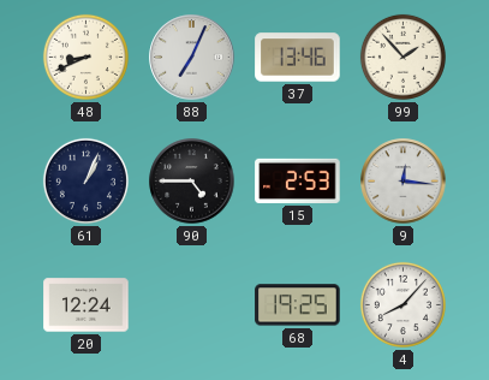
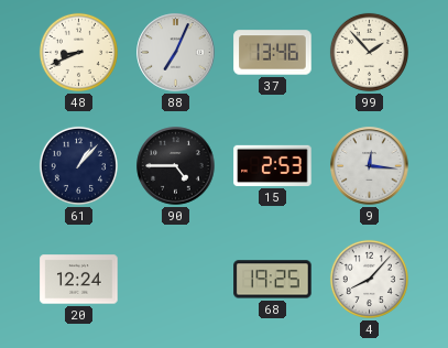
61: 1:04 -> 1:07
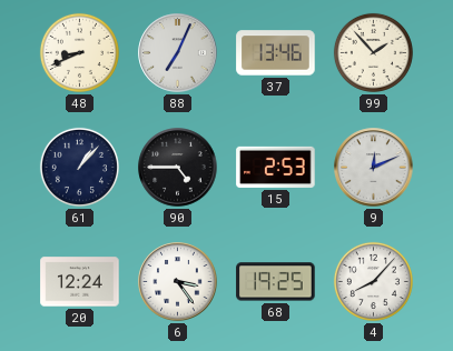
9: 12:16 -> 12:11
6: none -> 3:24
